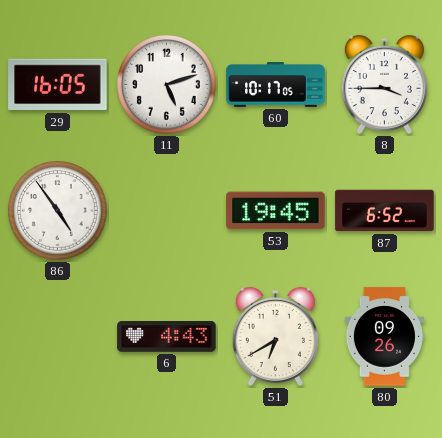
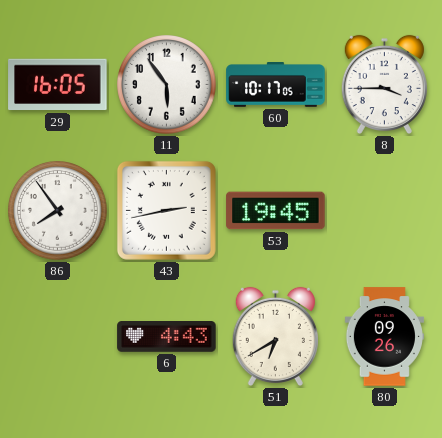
11: 5:12 -> 5:54
86: 4:54 -> 7:54
43: none -> 2:43
87: 6:52 -> none
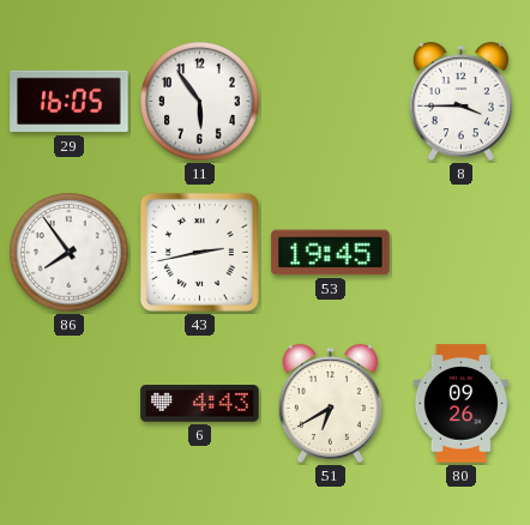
60: 10:17 -> none
